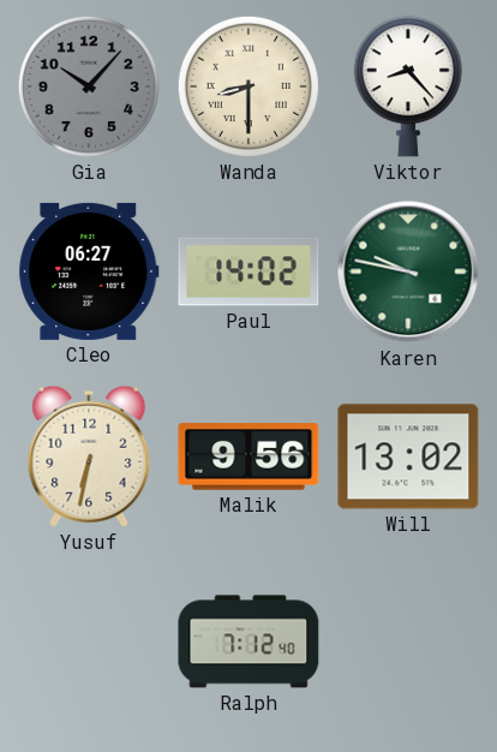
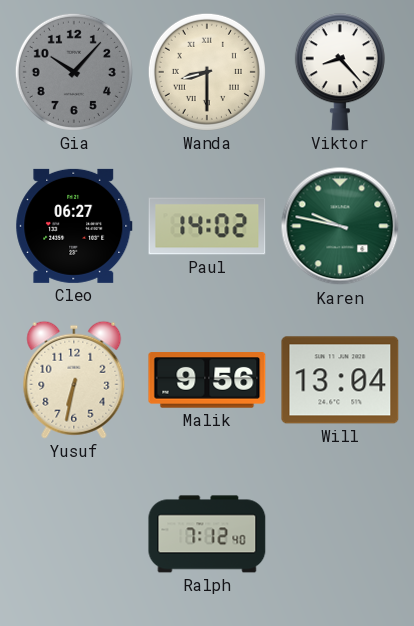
Will: 13:02 -> 13:04
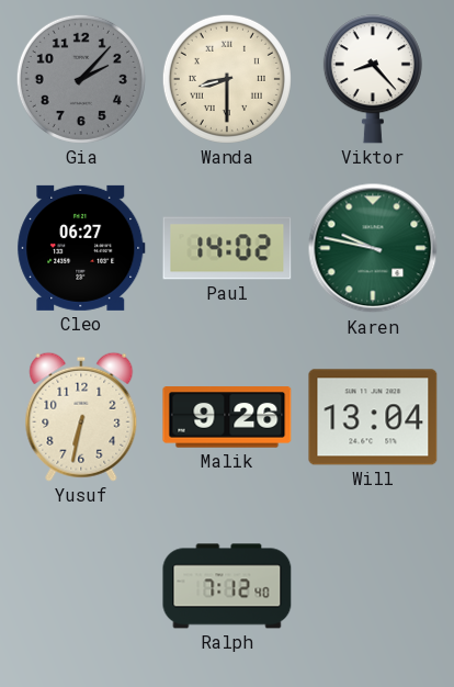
Gia: 10:07 -> 2:07
Malik: 9:56 -> 9:26
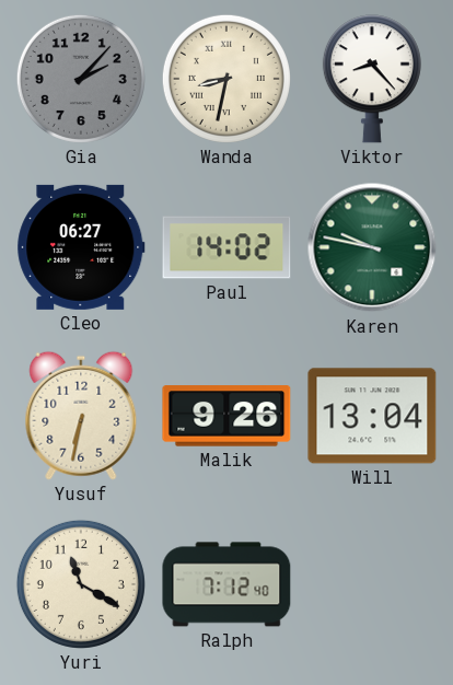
Wanda: 8:30 -> 8:32
Yuri: none -> 11:20
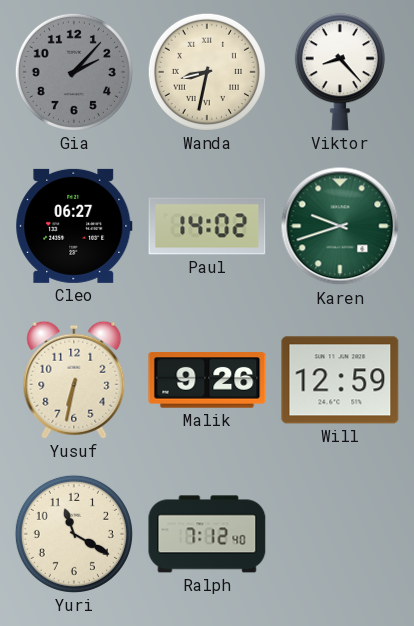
Karen: 9:47 -> 9:42
Will: 13:04 -> 12:59
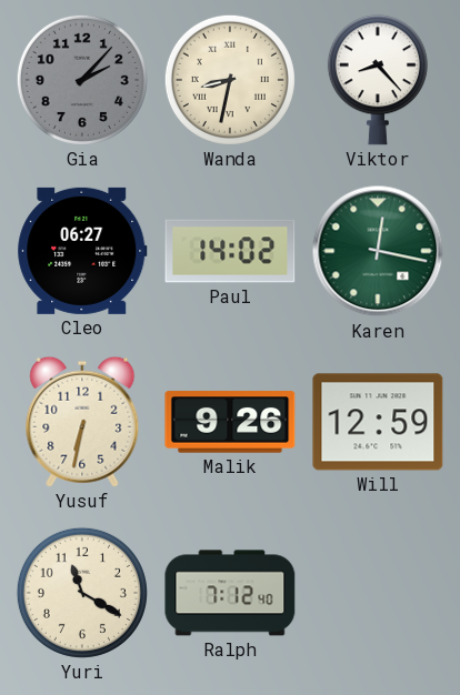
Karen: 9:42 -> 12:17
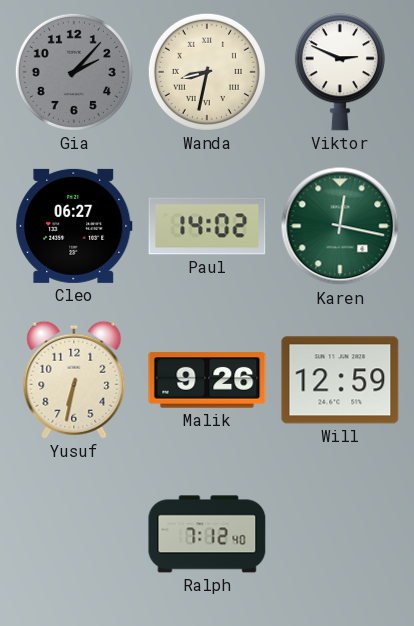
Viktor: 8:23 -> 2:49
Yuri: 11:20 -> none
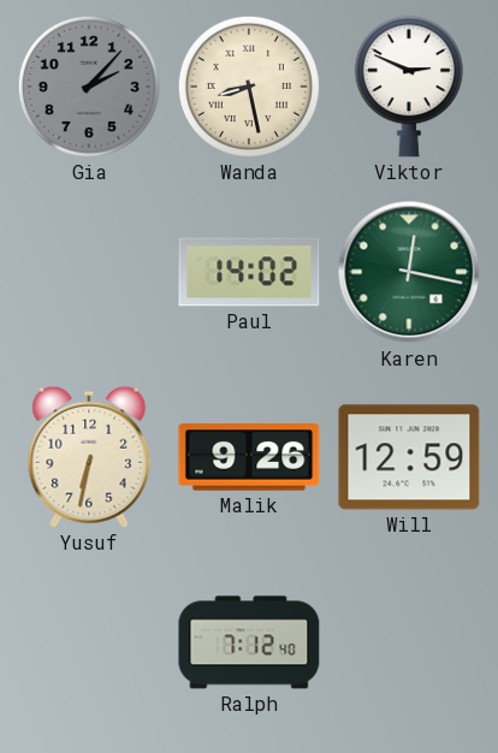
Wanda: 8:32 -> 8:28
Cleo: 06:27 -> none
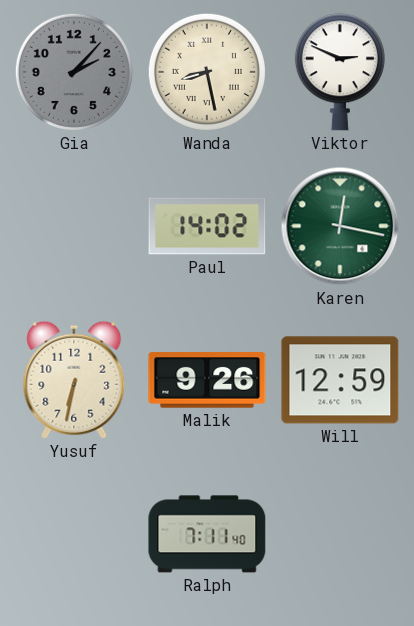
Ralph: 7:12 -> 7:11
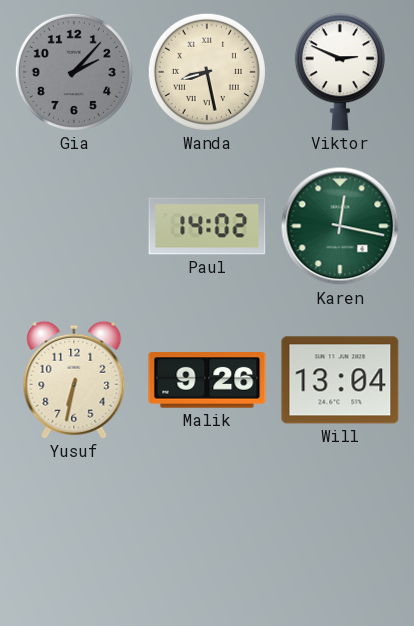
Will: 12:59 -> 13:04
Ralph: 7:11 -> none
